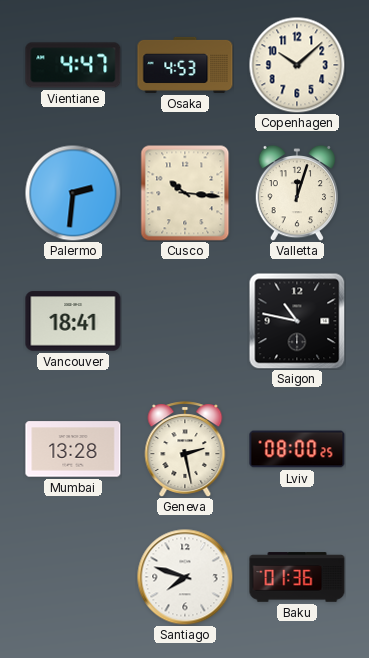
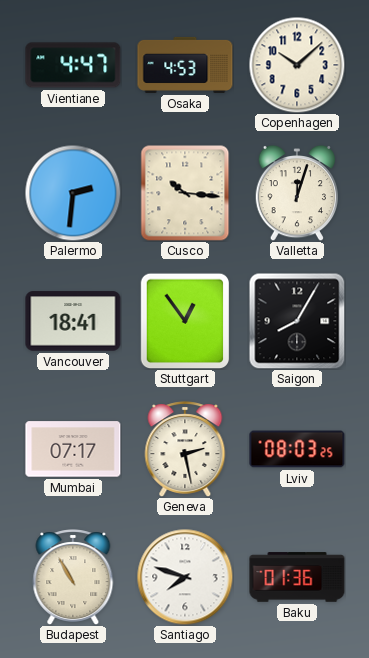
Stuttgart: none -> 12:54
Saigon: 10:47 -> 8:05
Mumbai: 13:28 -> 07:17
Lviv: 08:00 -> 08:03
Budapest: none -> 10:55
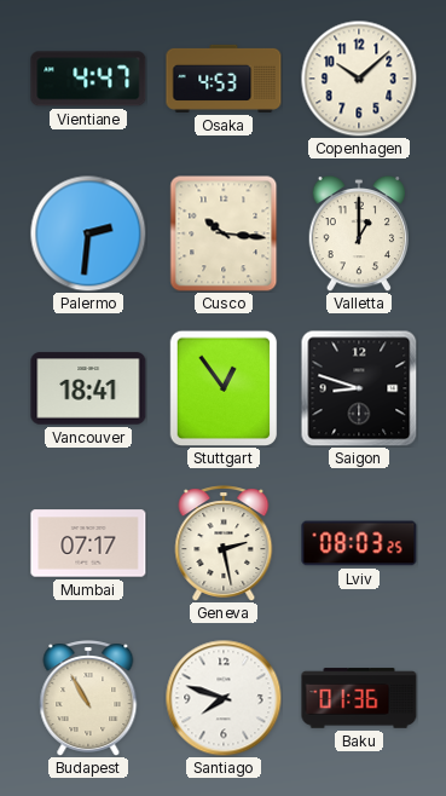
Valletta: 12:03 -> 1:00
Saigon: 8:05 -> 8:48
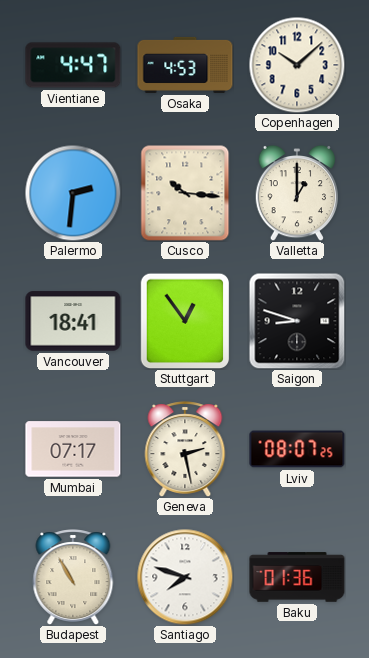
Lviv: 08:03 -> 08:07
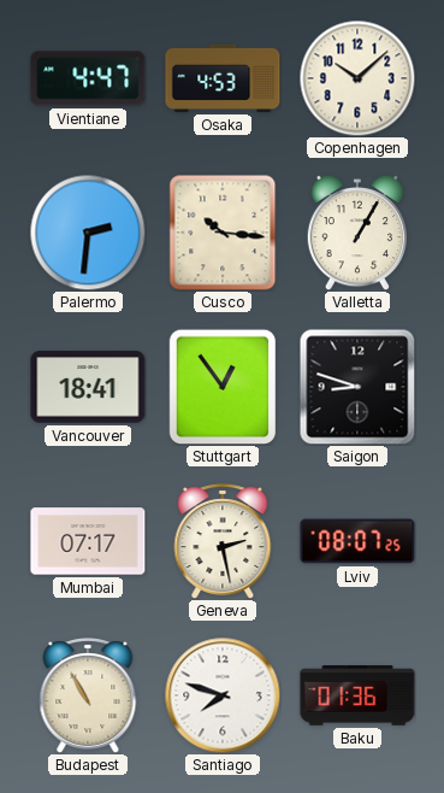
Valletta: 1:00 -> 1:05
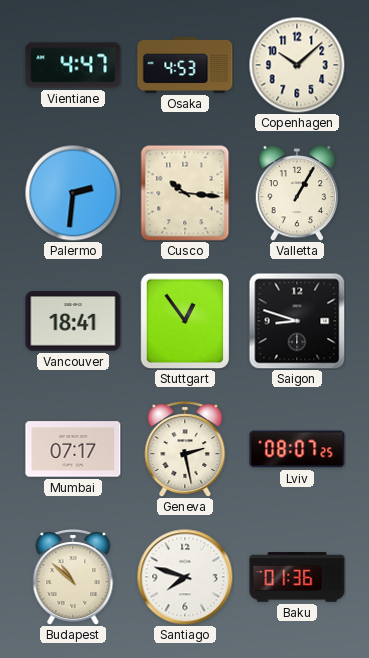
Budapest: 10:55 -> 10:52
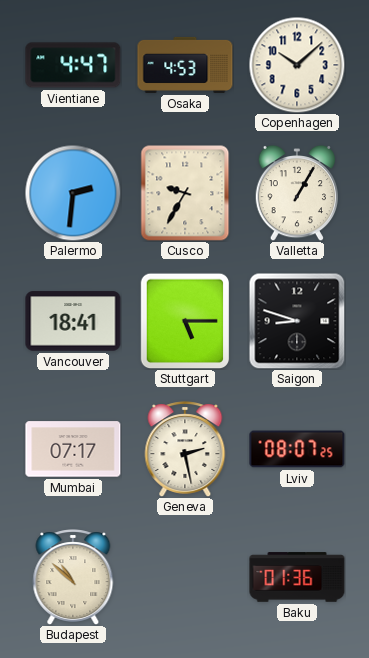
Cusco: 10:16 -> 9:35
Stuttgart: 12:54 -> 5:15
Santiago: 7:48 -> none
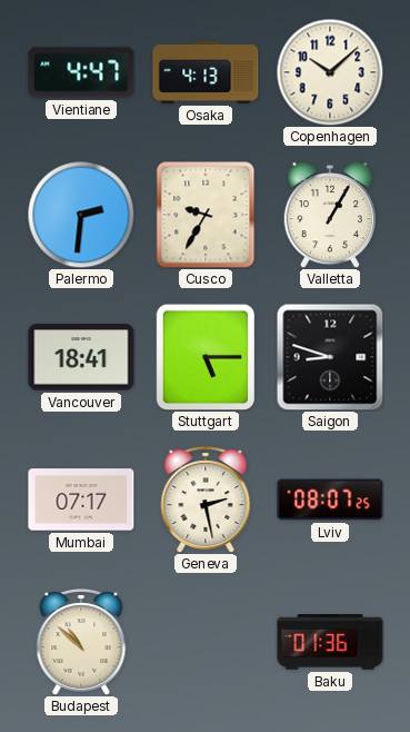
Osaka: 4:53 -> 4:13
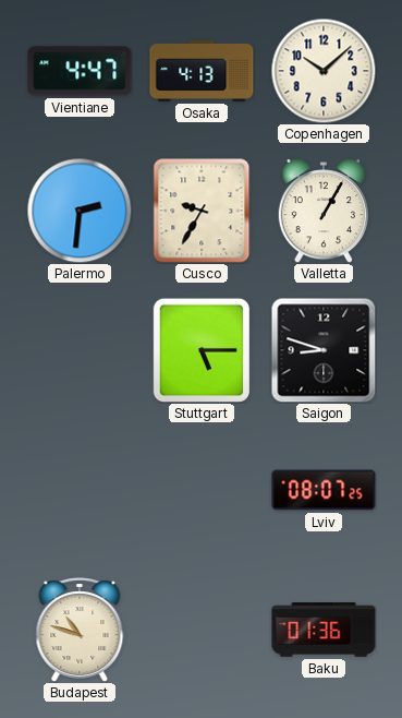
Vancouver: 18:41 -> none
Mumbai: 07:17 -> none
Geneva: 2:28 -> none
Budapest: 10:52 -> 10:48
